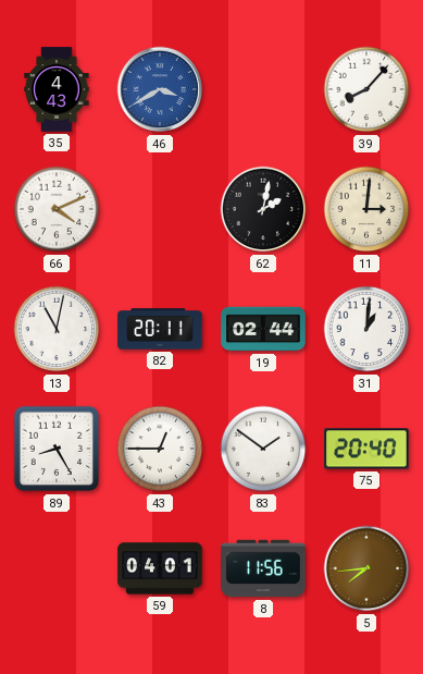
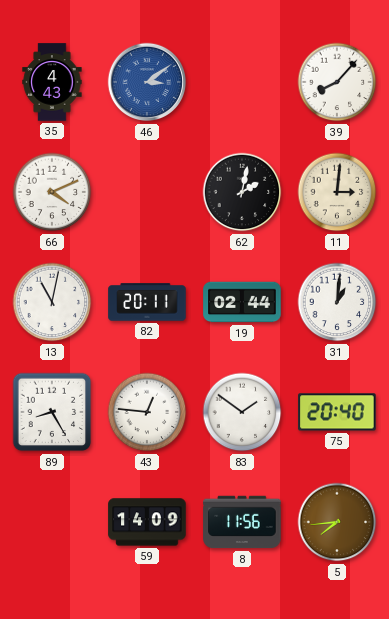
46: 3:40 -> 3:09
43: 12:45 -> 12:46
59: 04:01 -> 14:09
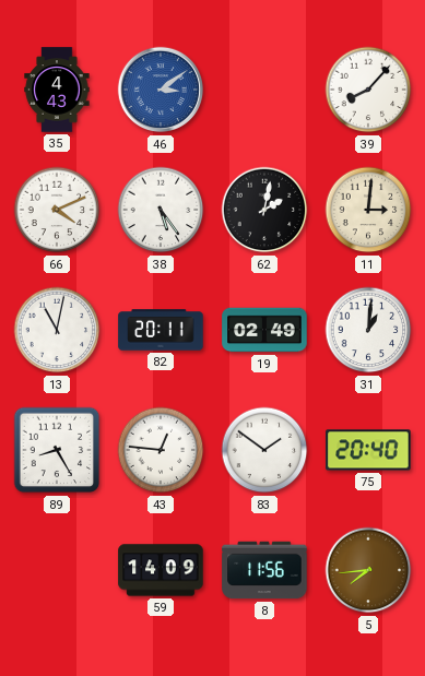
38: none -> 5:24
19: 02:44 -> 02:49
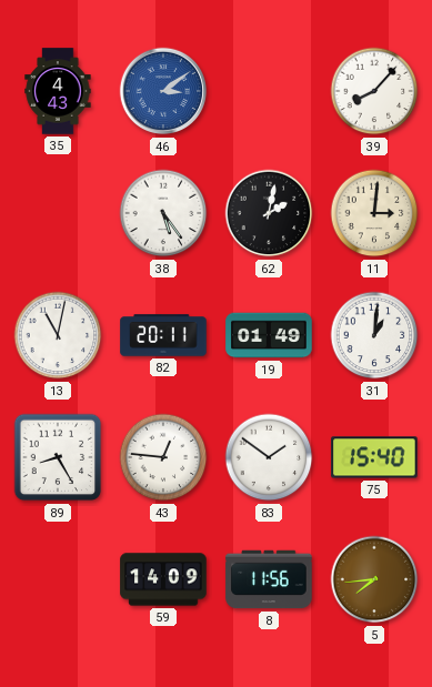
66: 4:11 -> none
19: 02:49 -> 01:49
75: 20:40 -> 15:40
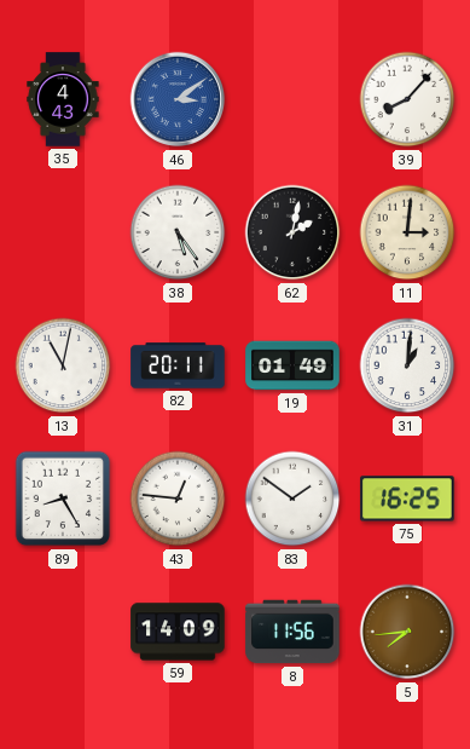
75: 15:40 -> 16:25
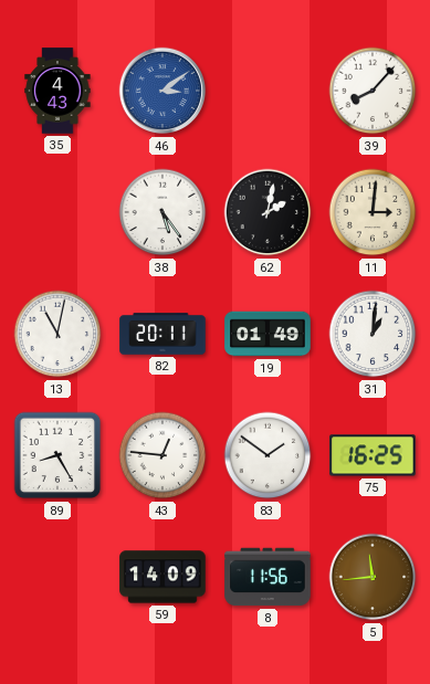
5: 7:44 -> 11:44
